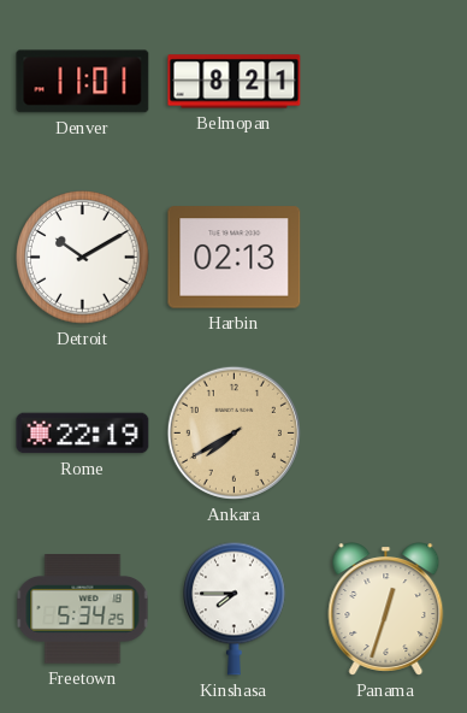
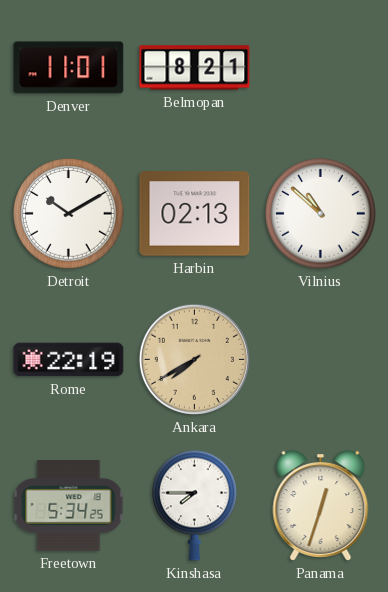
Vilnius: none -> 10:52
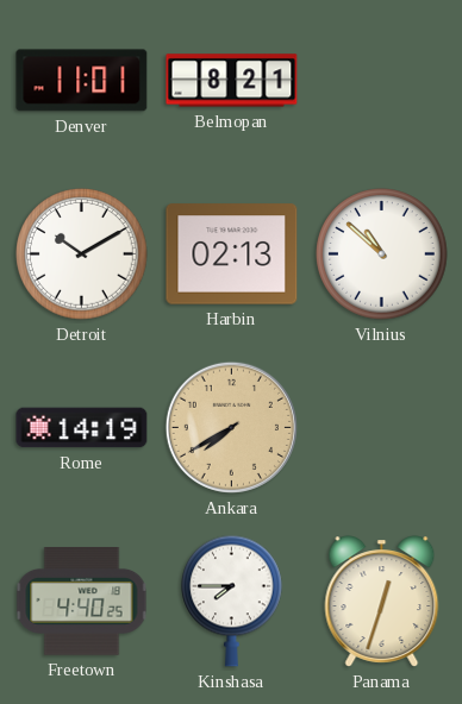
Rome: 22:19 -> 14:19
Freetown: 5:34 -> 4:40
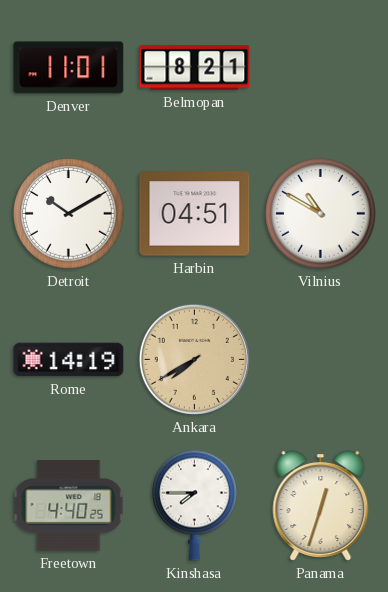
Harbin: 02:13 -> 04:51
Vilnius: 10:52 -> 10:50
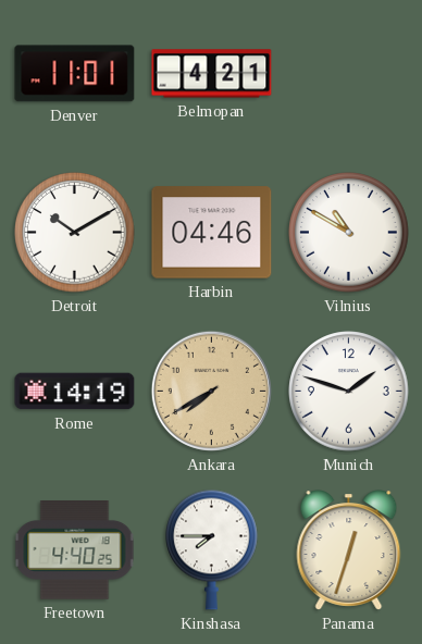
Belmopan: 8:21 -> 4:21
Harbin: 04:51 -> 04:46
Munich: none -> 1:48
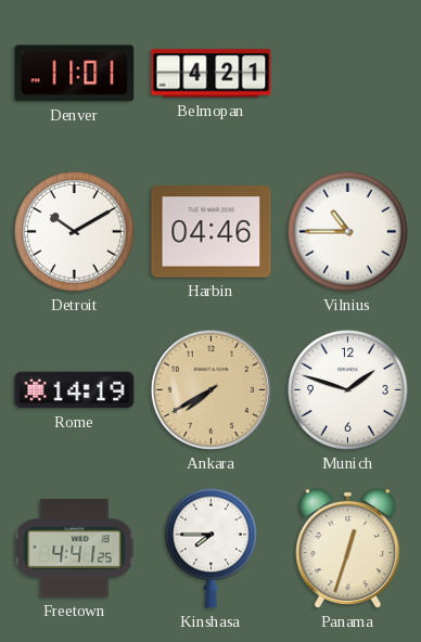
Vilnius: 10:50 -> 10:45
Freetown: 4:40 -> 4:41
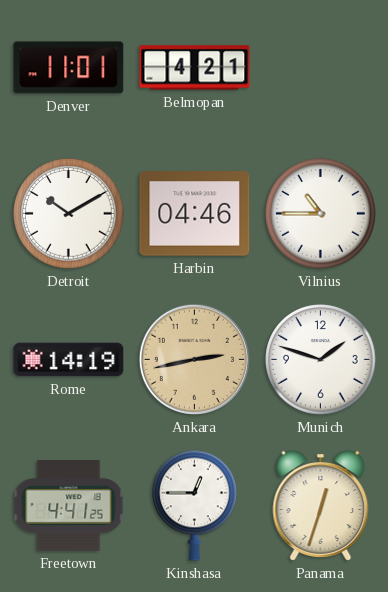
Ankara: 7:40 -> 2:43
Kinshasa: 7:45 -> 12:45
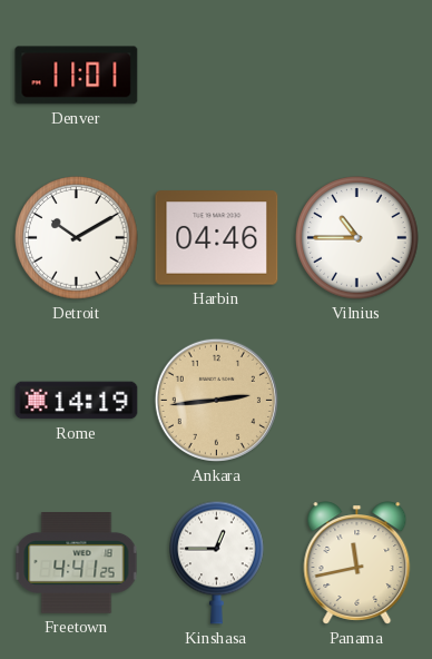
Belmopan: 4:21 -> none
Ankara: 2:43 -> 2:44
Munich: 1:48 -> none
Panama: 12:33 -> 11:43
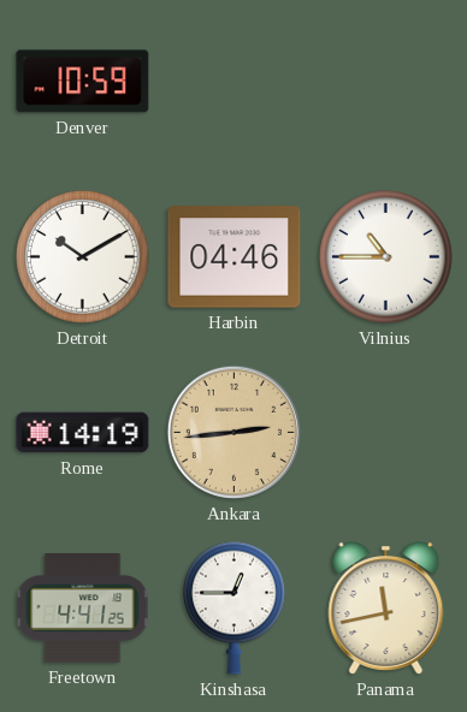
Denver: 11:01 -> 10:59
